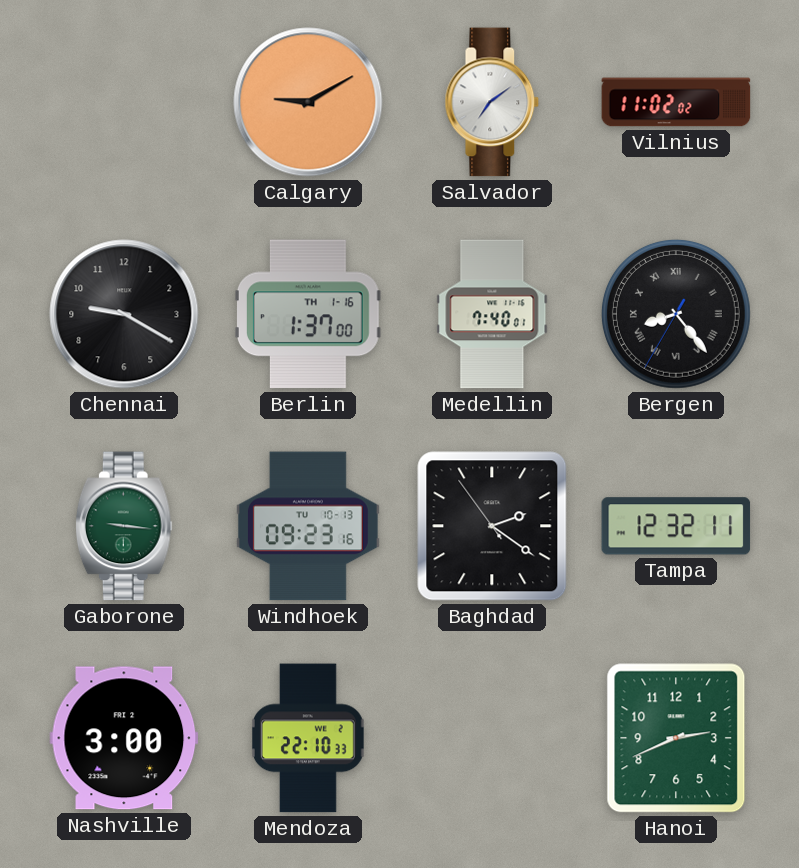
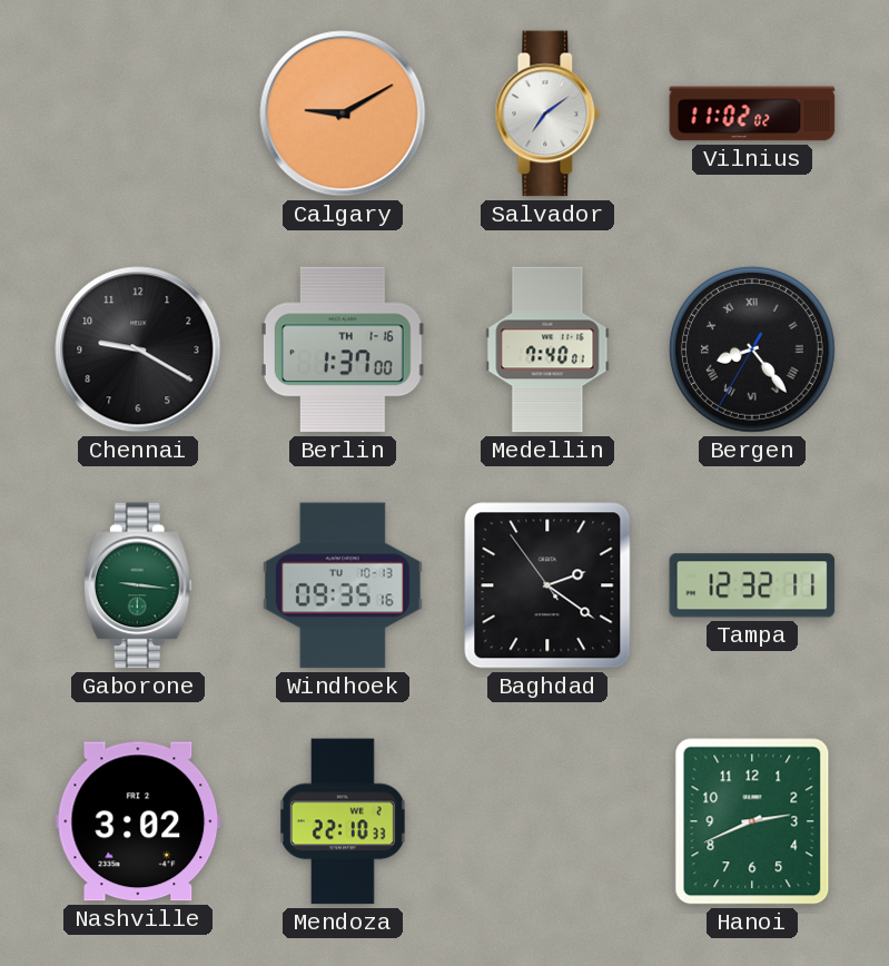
Windhoek: 09:23 -> 09:35
Nashville: 3:00 -> 3:02
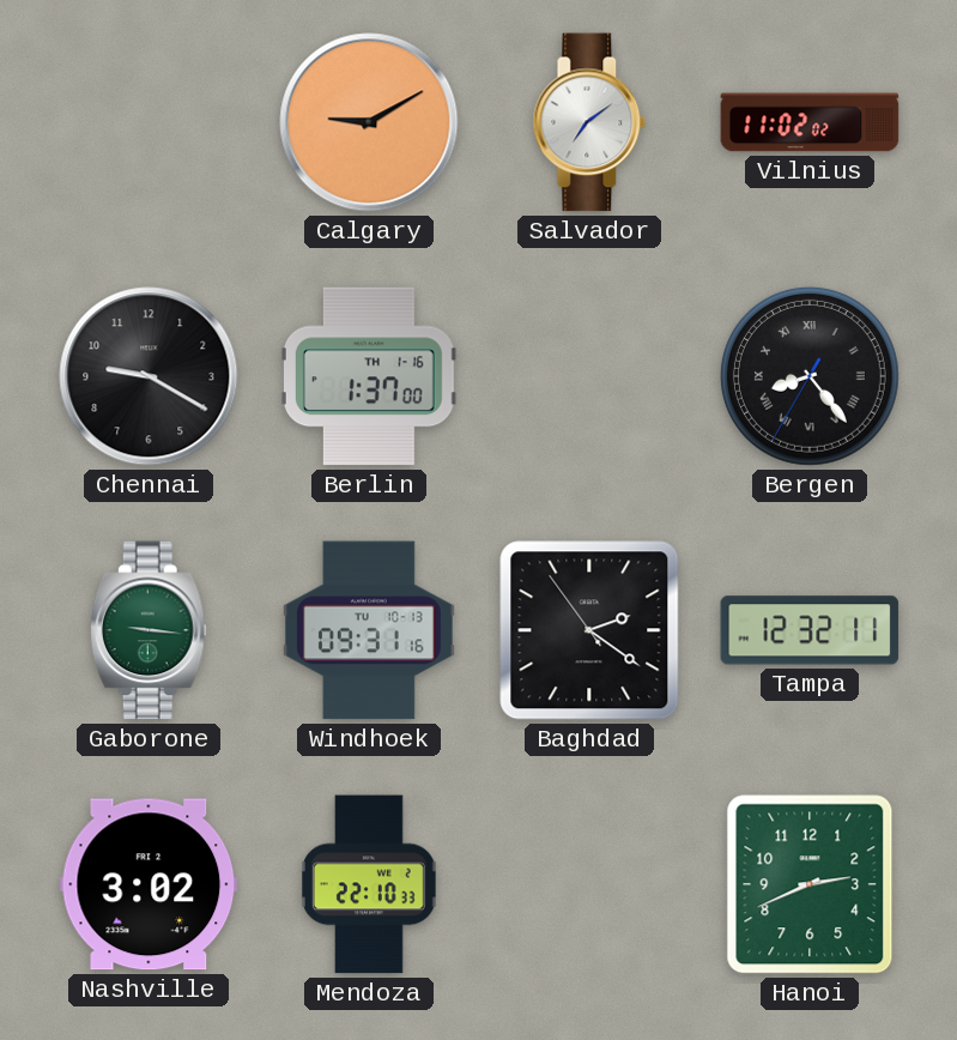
Medellin: 7:40 -> none
Windhoek: 09:35 -> 09:31
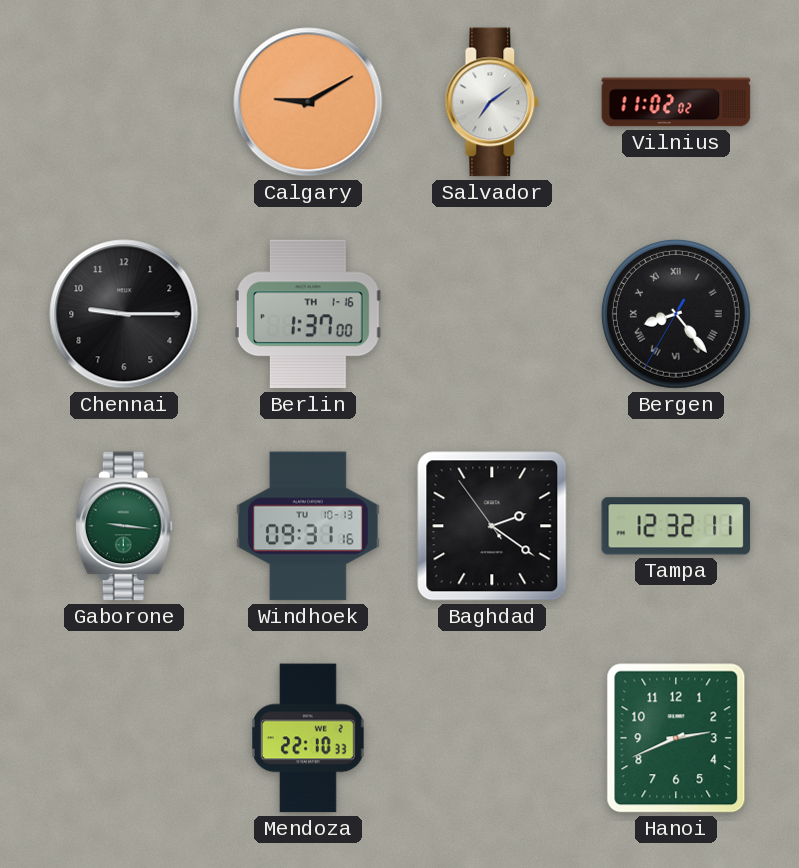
Chennai: 9:20 -> 9:15
Nashville: 3:02 -> none
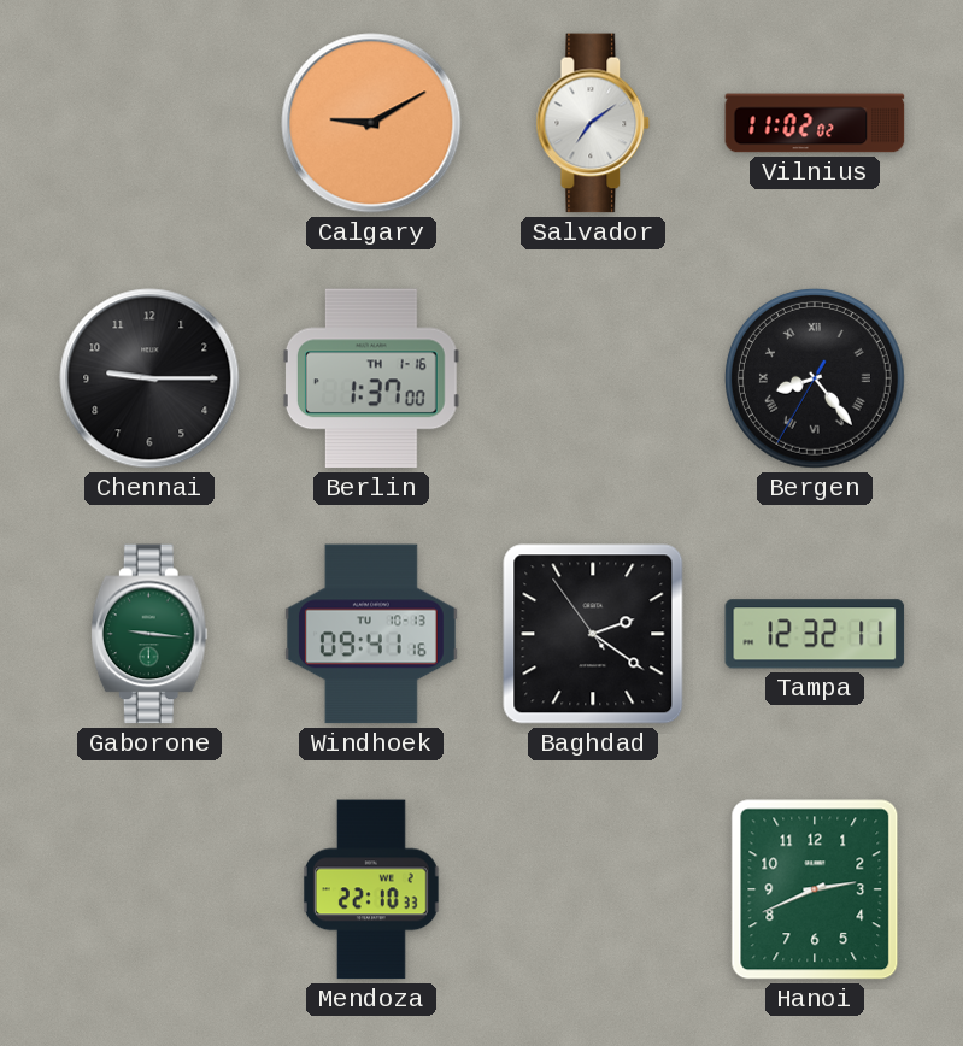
Windhoek: 09:31 -> 09:41
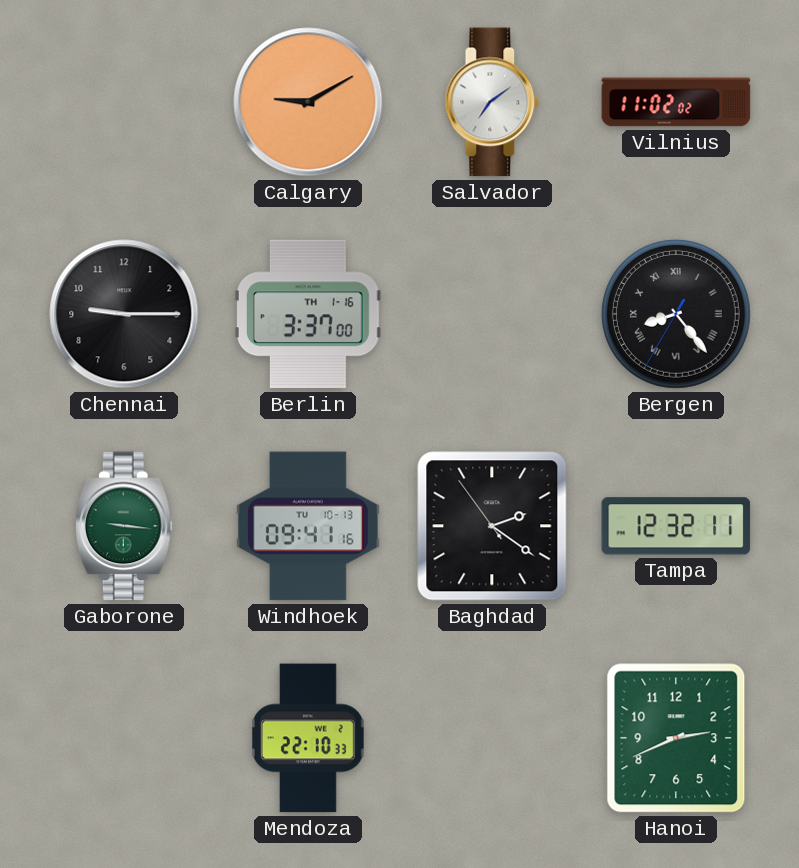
Berlin: 1:37 -> 3:37
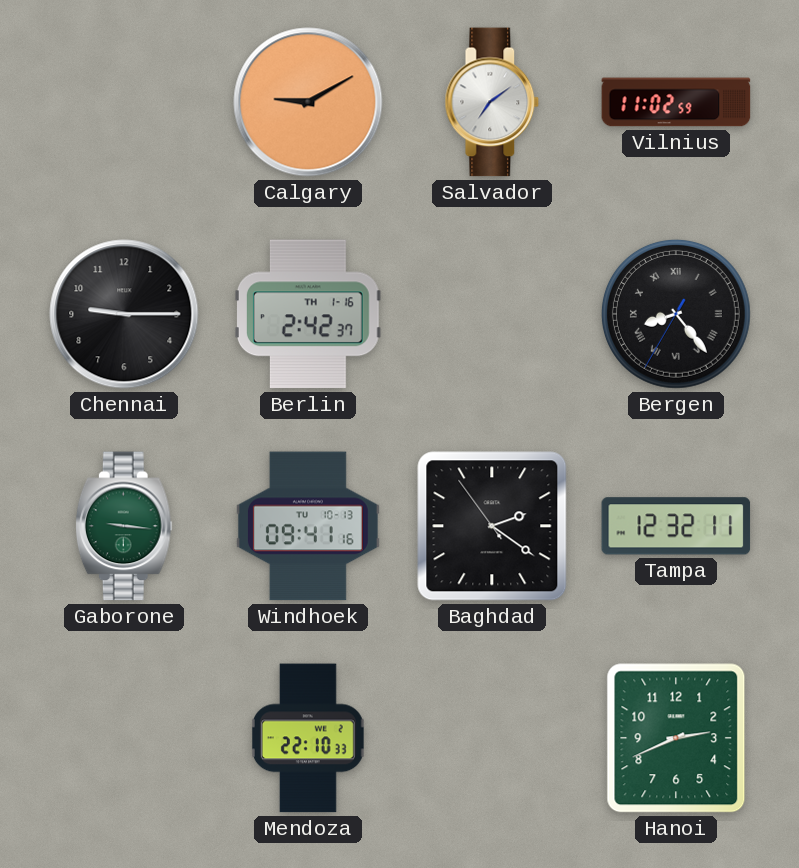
Vilnius: 11:02:02 -> 11:02:59
Berlin: 3:37 -> 2:42
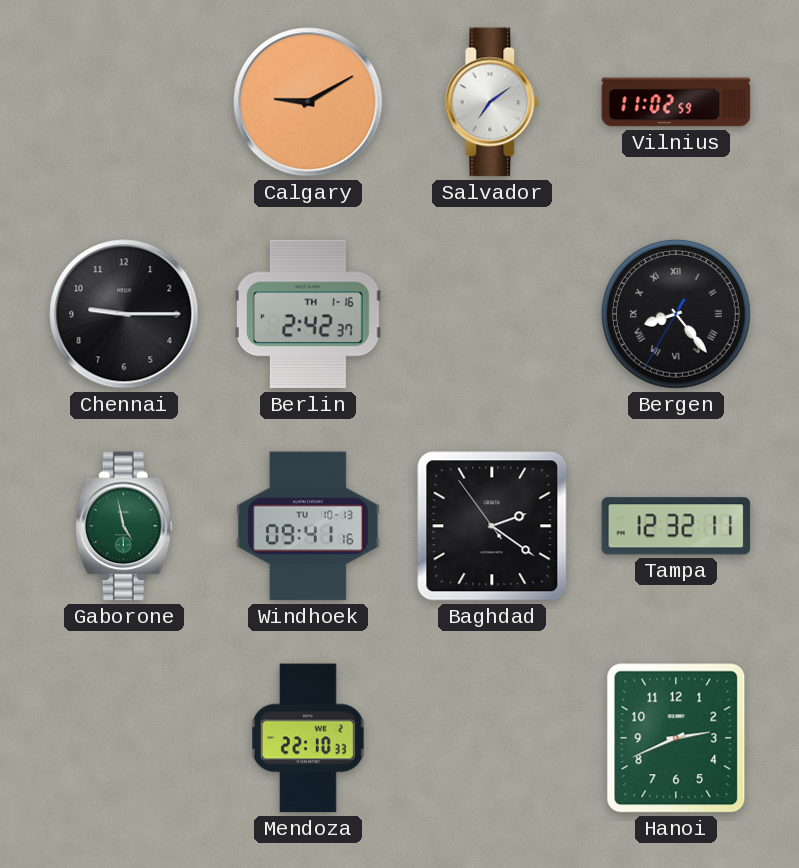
Gaborone: 9:16 -> 4:58
